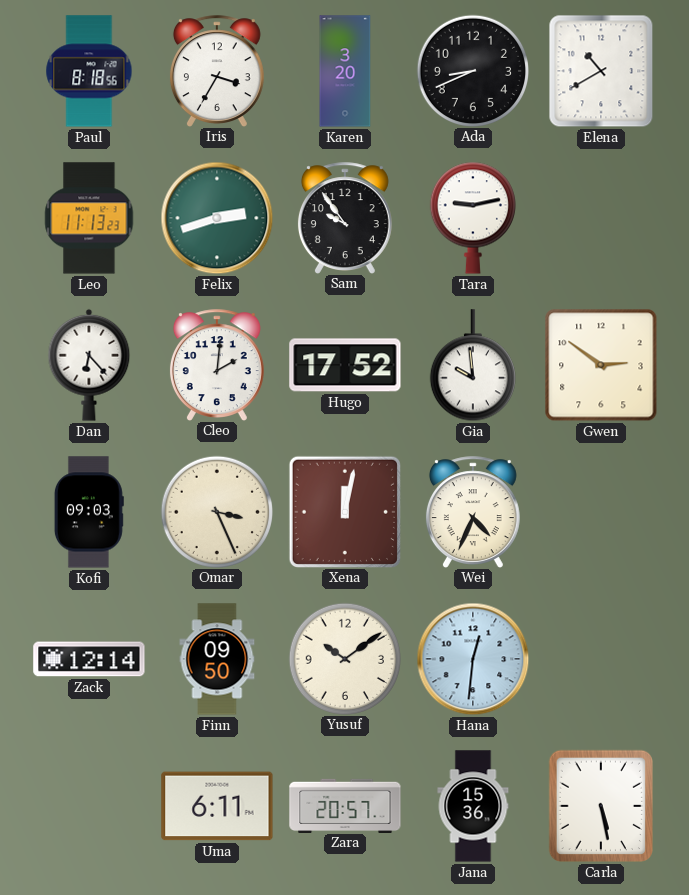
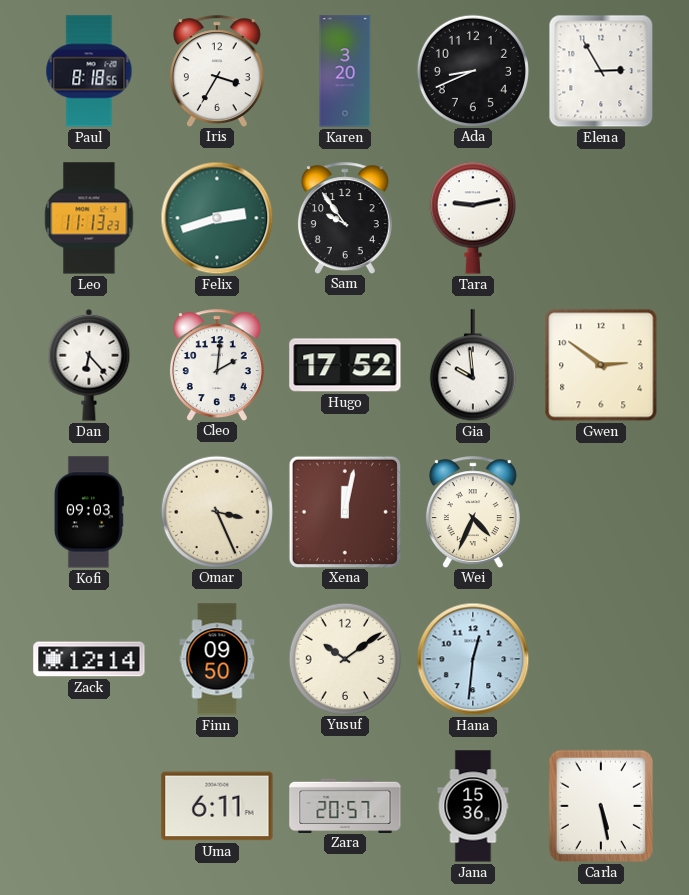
Elena: 10:40 -> 2:55
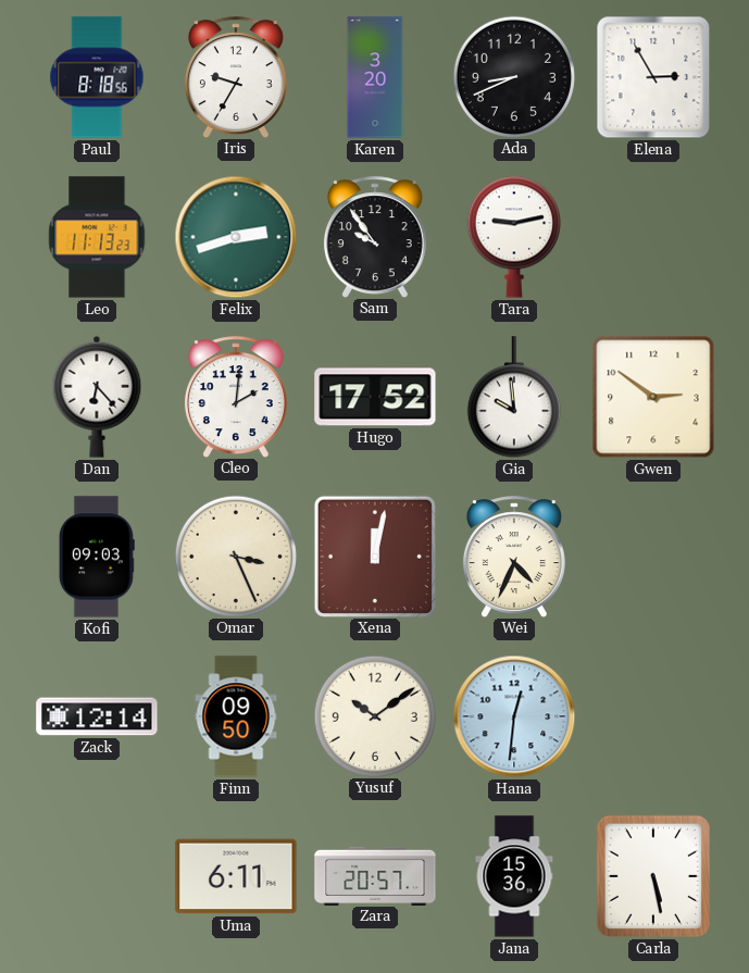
Iris: 3:35 -> 9:35
